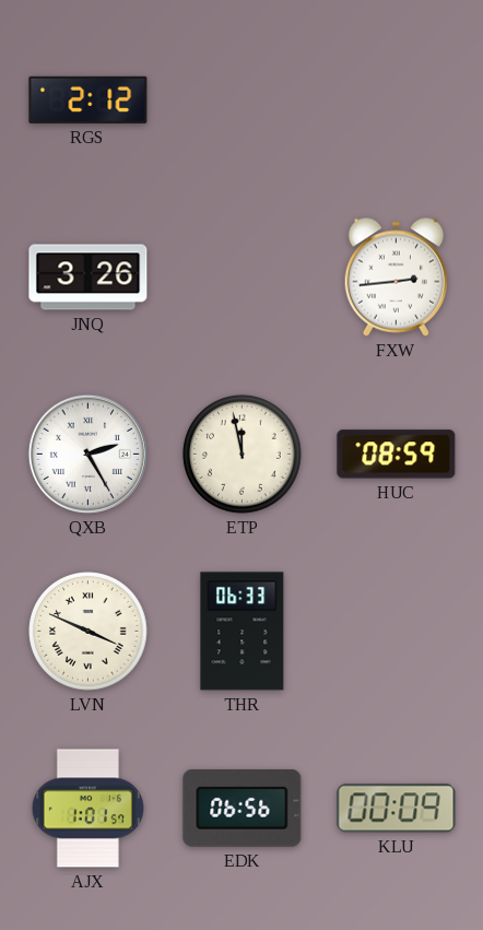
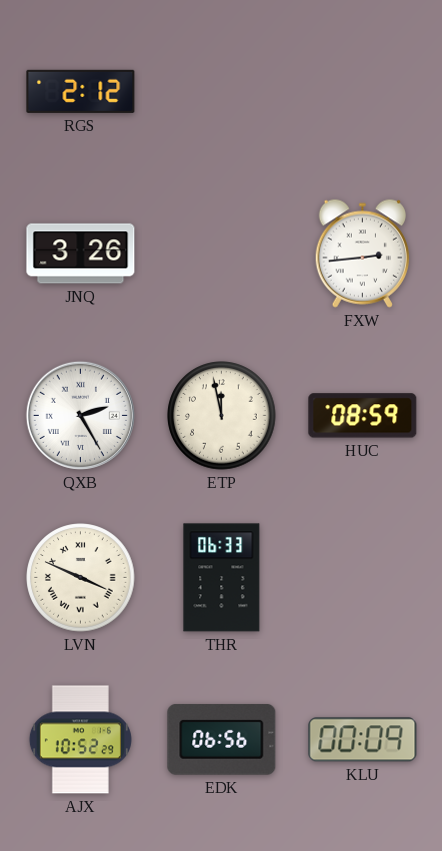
AJX: 1:01 -> 10:52
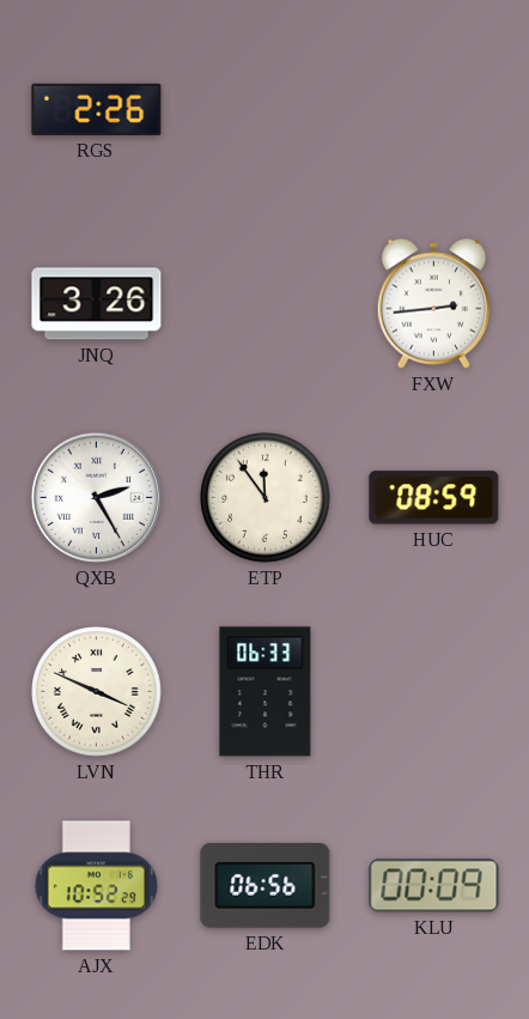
RGS: 2:12 -> 2:26
ETP: 11:58 -> 11:54
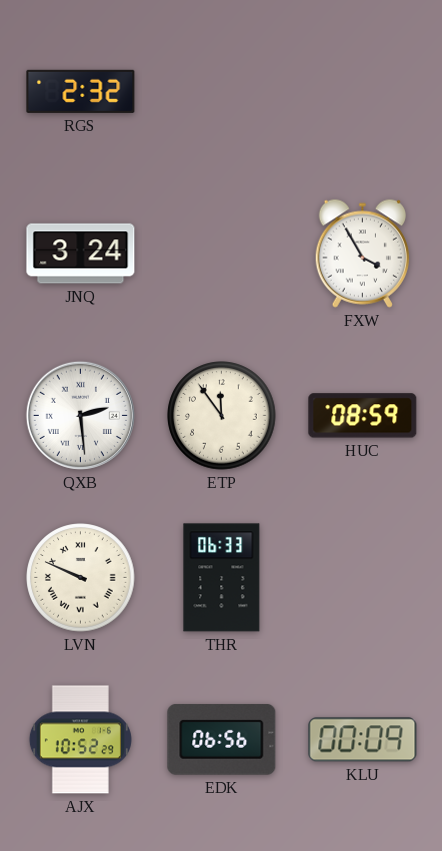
RGS: 2:26 -> 2:32
JNQ: 3:26 -> 3:24
FXW: 2:44 -> 3:55
QXB: 2:25 -> 2:29
LVN: 3:49 -> 9:49
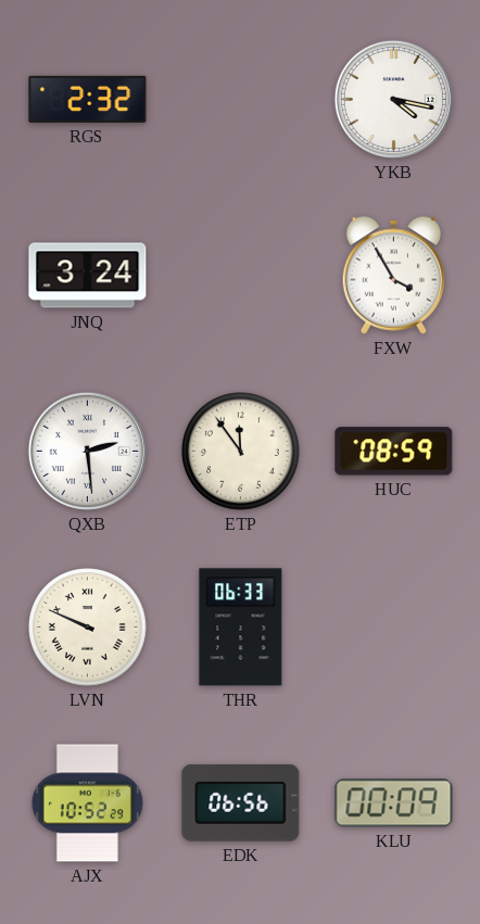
YKB: none -> 4:17
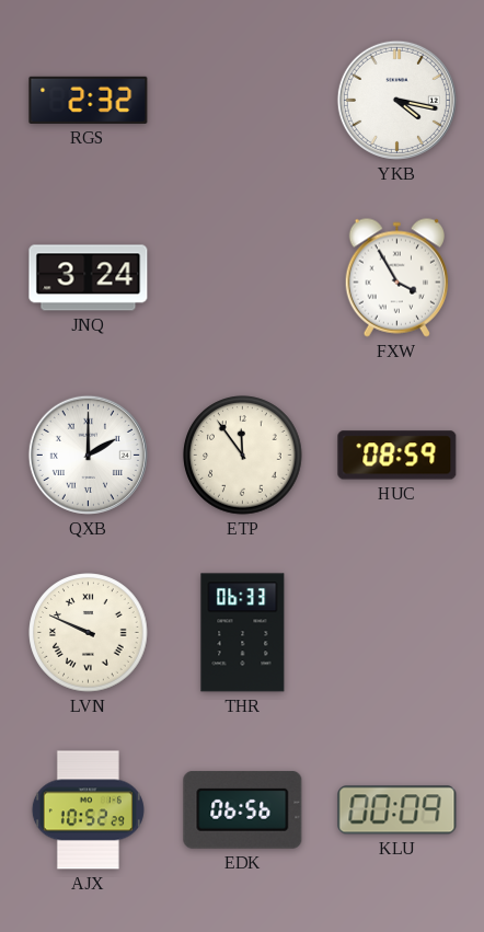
QXB: 2:29 -> 2:00
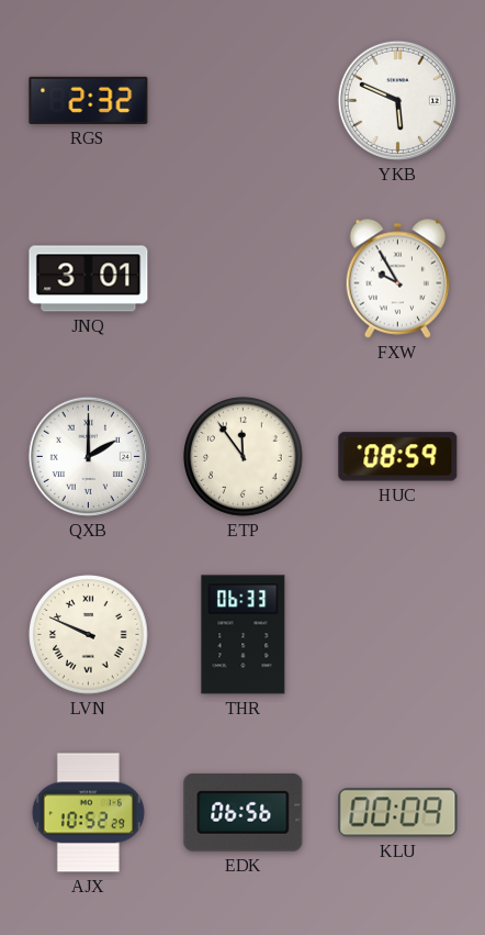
YKB: 4:17 -> 5:49
JNQ: 3:24 -> 3:01
FXW: 3:55 -> 9:55
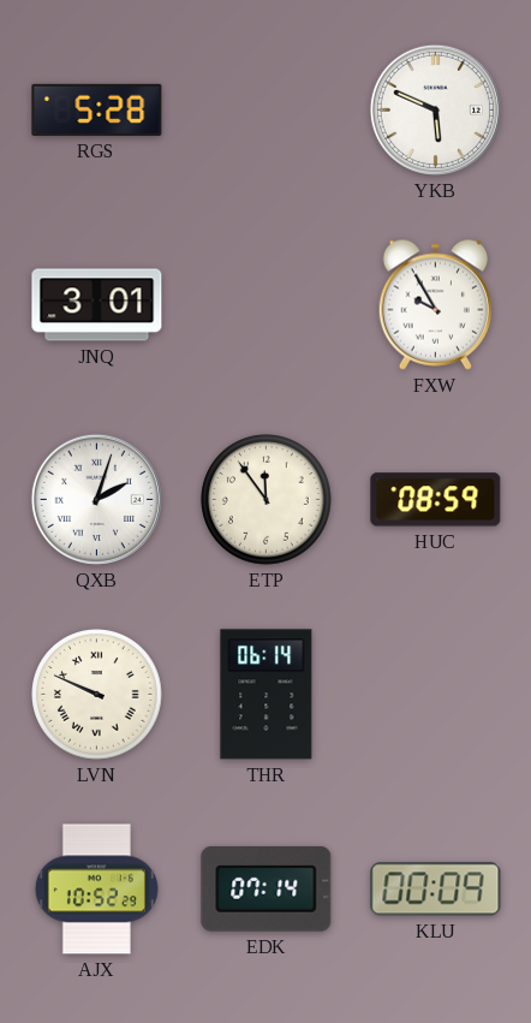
RGS: 2:32 -> 5:28
QXB: 2:00 -> 2:03
THR: 06:33 -> 06:14
EDK: 06:56 -> 07:14
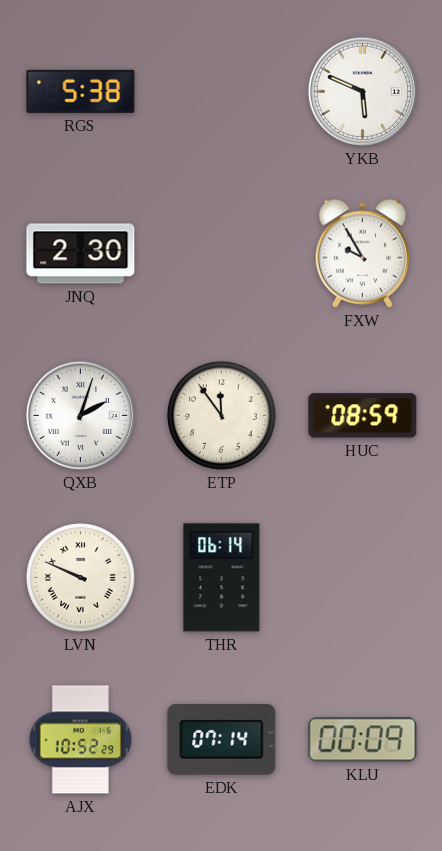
RGS: 5:28 -> 5:38
JNQ: 3:01 -> 2:30
